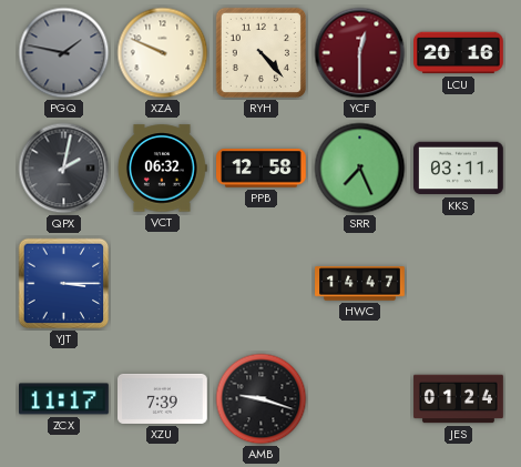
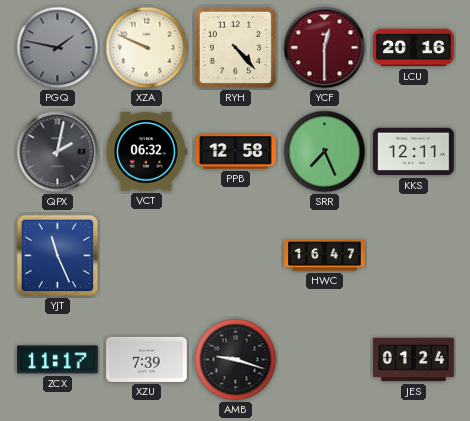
KKS: 03:11 -> 12:11
YJT: 3:15 -> 11:26
HWC: 14:47 -> 16:47
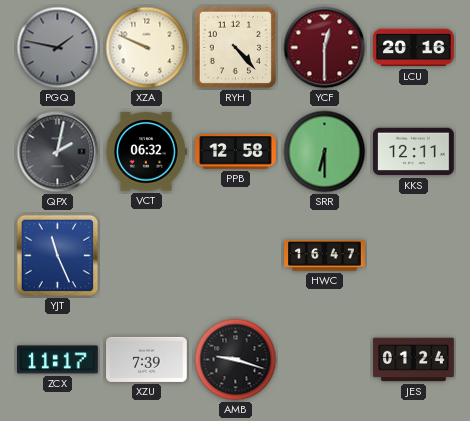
SRR: 7:26 -> 6:30
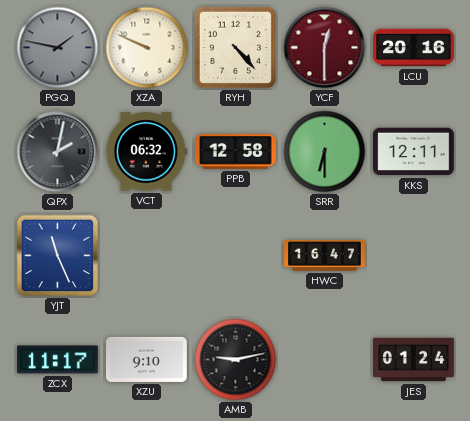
XZU: 7:39 -> 9:10
AMB: 9:18 -> 9:13
